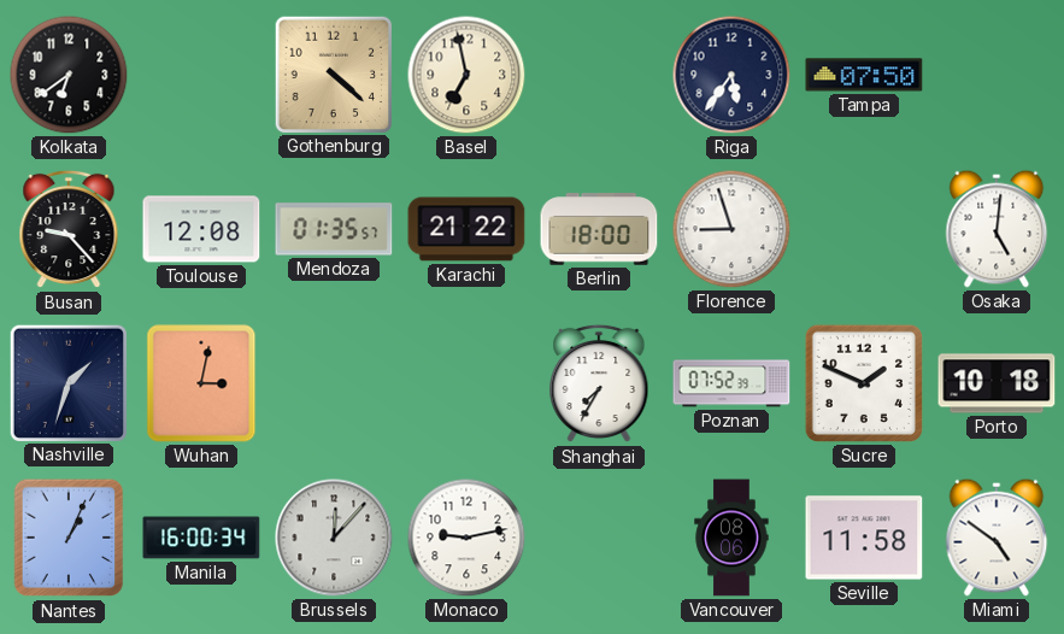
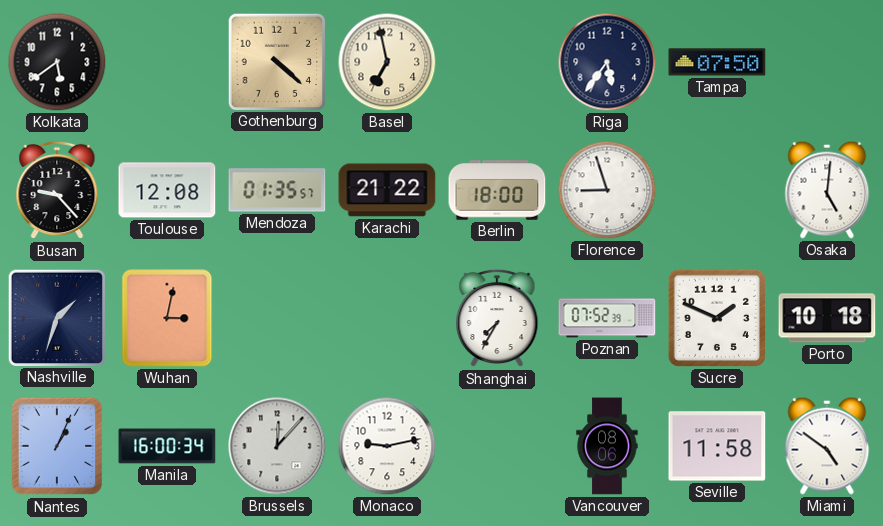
Kolkata: 6:39 -> 5:39
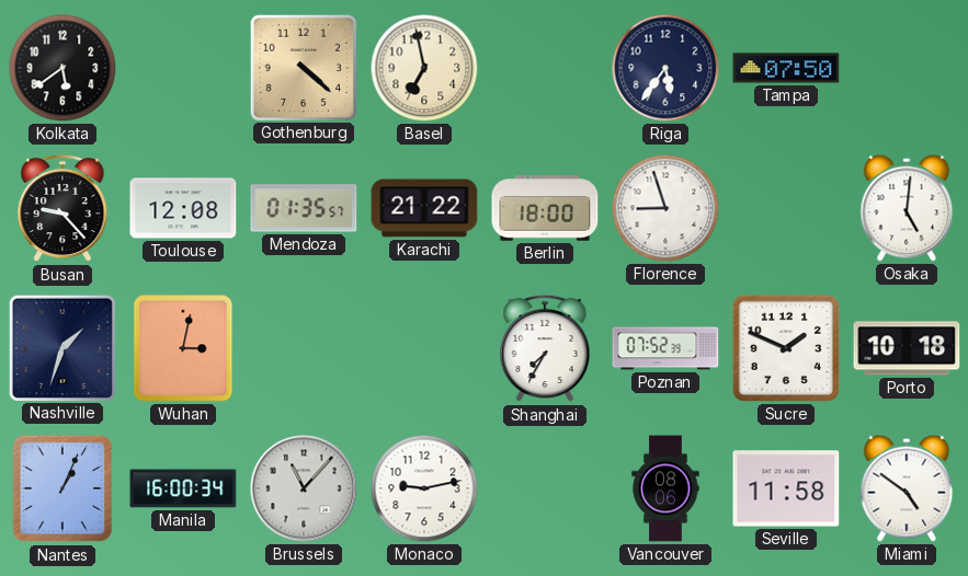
Brussels: 12:07 -> 11:07
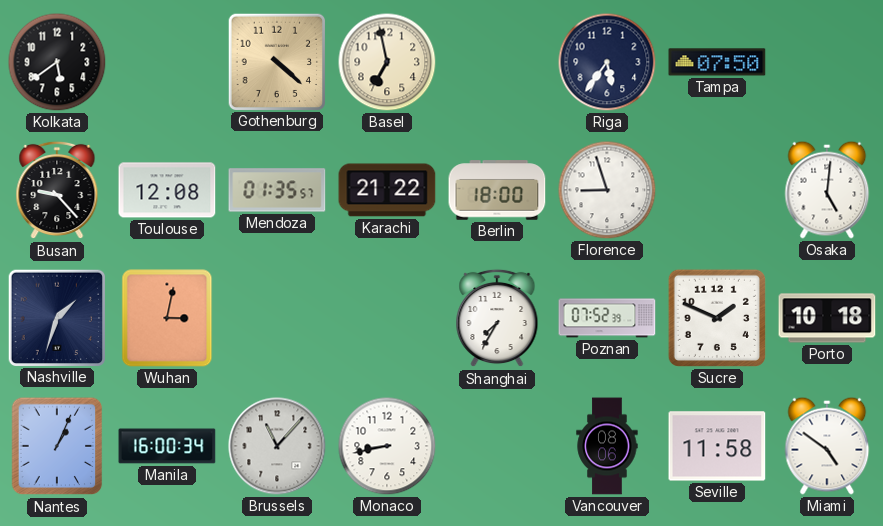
Monaco: 9:13 -> 8:43
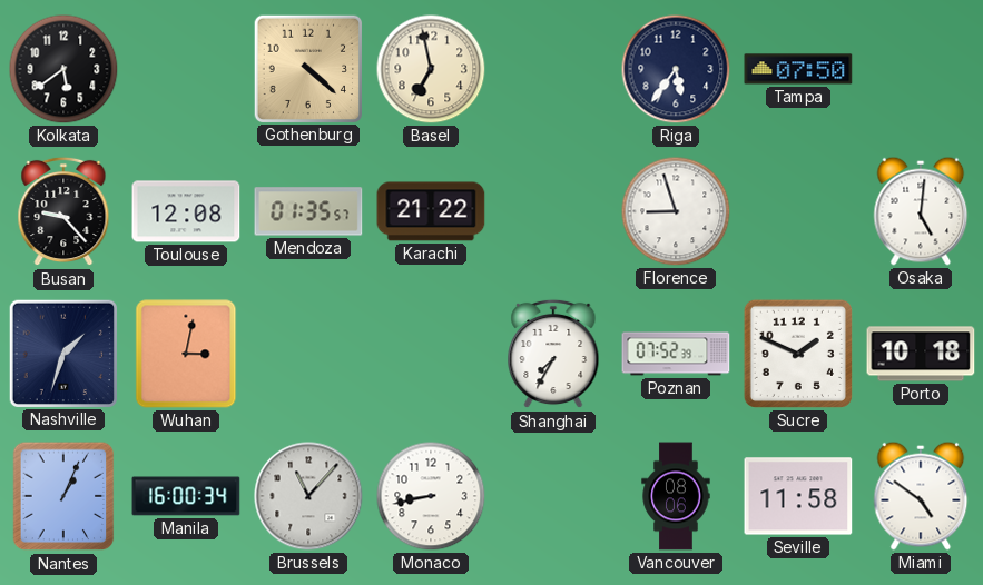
Berlin: 18:00 -> none
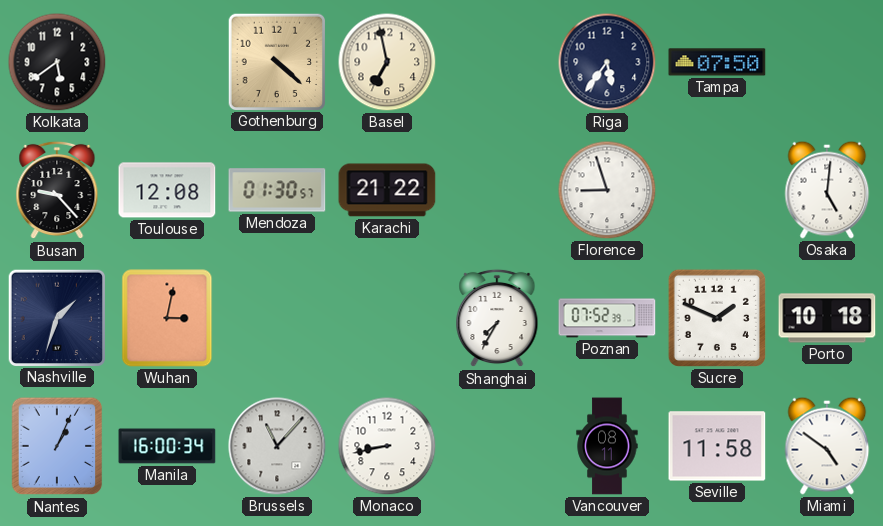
Mendoza: 01:35 -> 01:30
Vancouver: 08:06 -> 08:11
